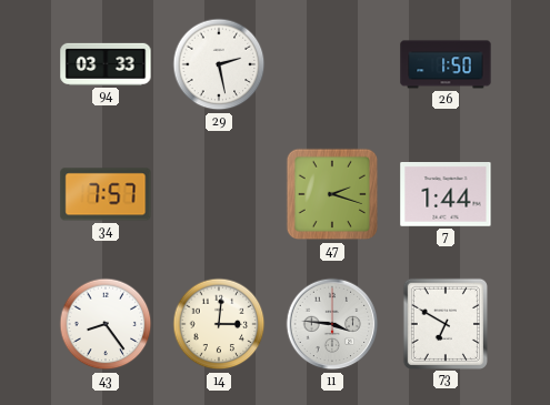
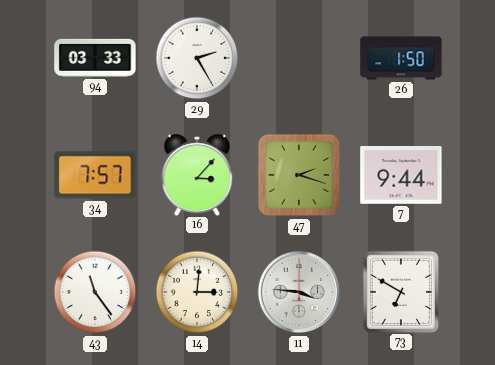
29: 2:28 -> 2:25
16: none -> 3:07
7: 1:44 -> 9:44
43: 8:24 -> 11:24
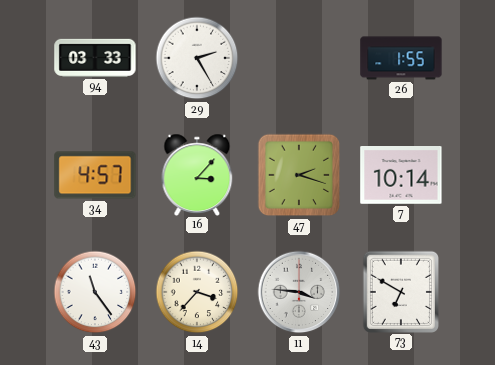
26: 1:50 -> 1:55
34: 7:57 -> 4:57
7: 9:44 -> 10:14
14: 3:01 -> 3:37
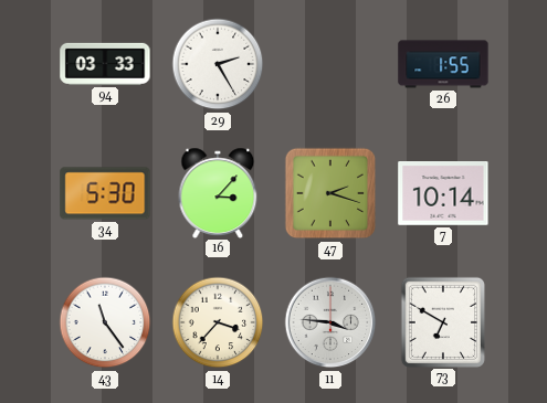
34: 4:57 -> 5:30
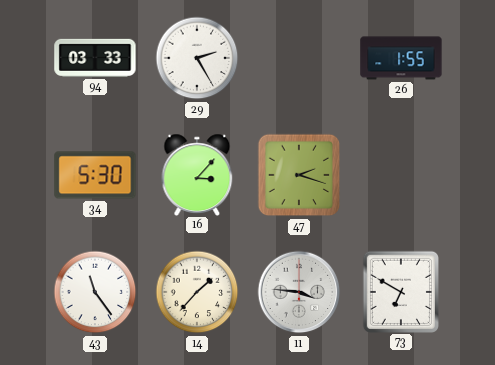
7: 10:14 -> none
14: 3:37 -> 1:37
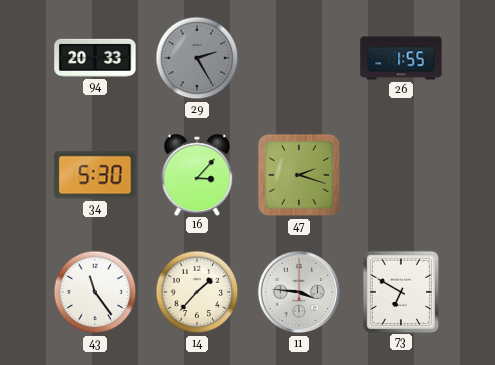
94: 03:33 -> 20:33
29 dial: white -> grey
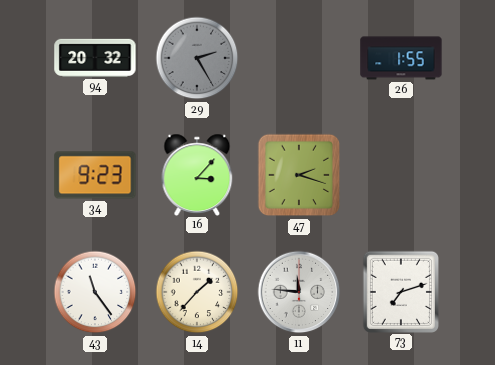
94: 20:33 -> 20:32
34: 5:30 -> 9:23
11: 3:46 -> 11:46
73: 6:50 -> 7:12
